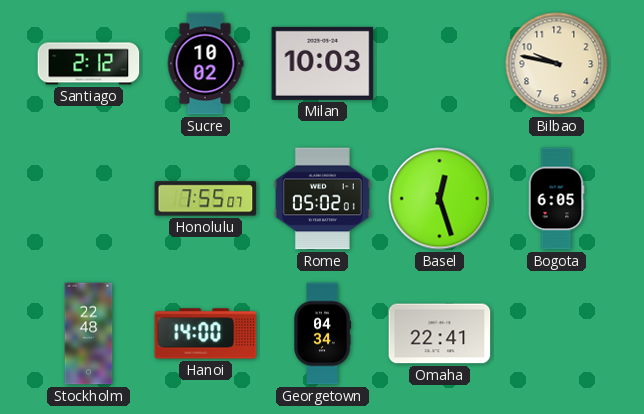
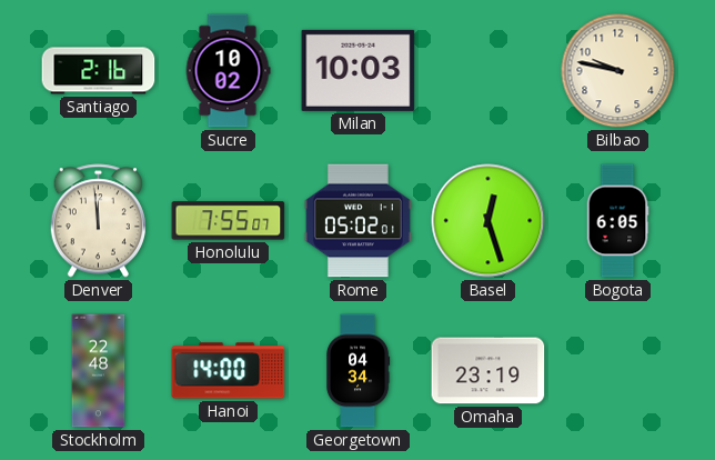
Santiago: 2:12 -> 2:16
Denver: none -> 11:59
Omaha: 22:41 -> 23:19
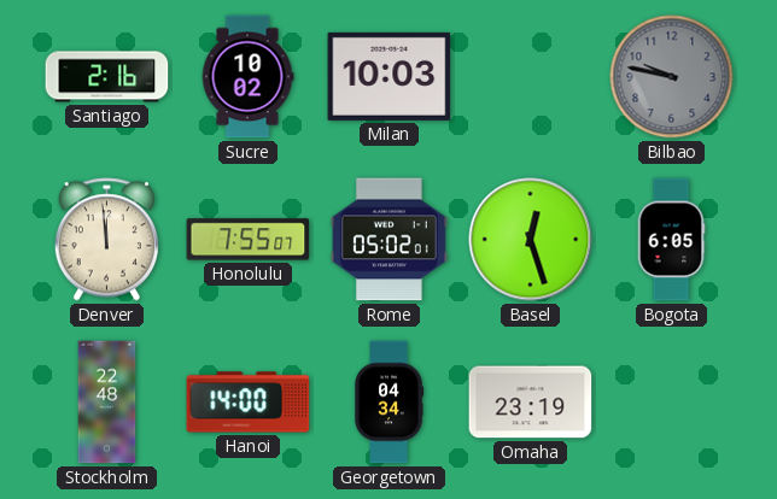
Bilbao dial: cream -> grey
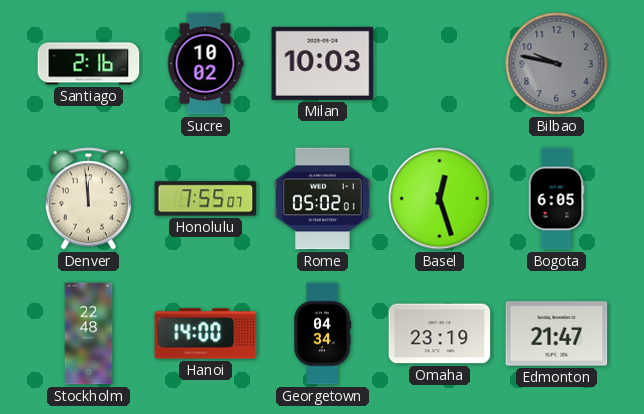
Edmonton: none -> 21:47
